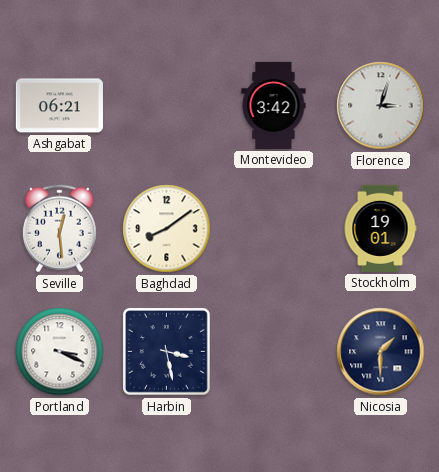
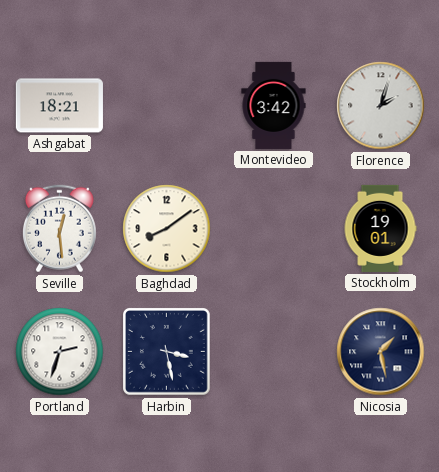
Ashgabat: 06:21 -> 18:21
Florence: 3:03 -> 2:03
Portland: 3:19 -> 2:33
Nicosia: 1:30 -> 1:28
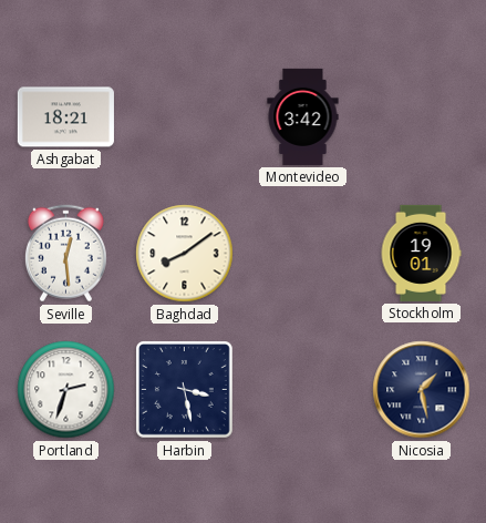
Florence: 2:03 -> none
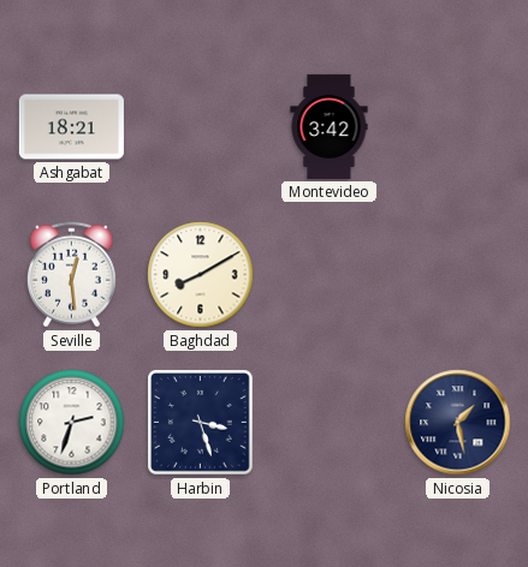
Baghdad: 8:09 -> 8:10
Stockholm: 19:01 -> none
Harbin: 3:28 -> 3:27
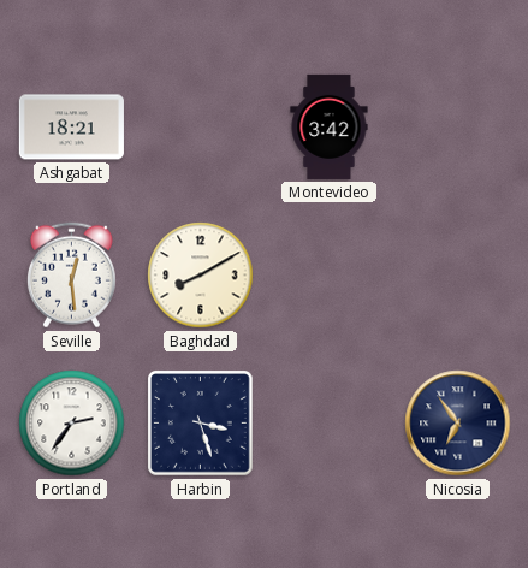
Portland: 2:33 -> 2:36
Nicosia: 1:28 -> 6:54
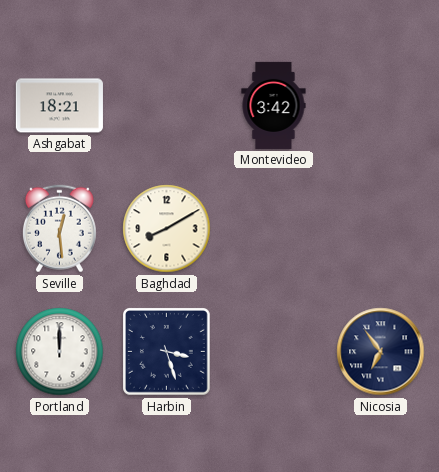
Portland: 2:36 -> 12:00
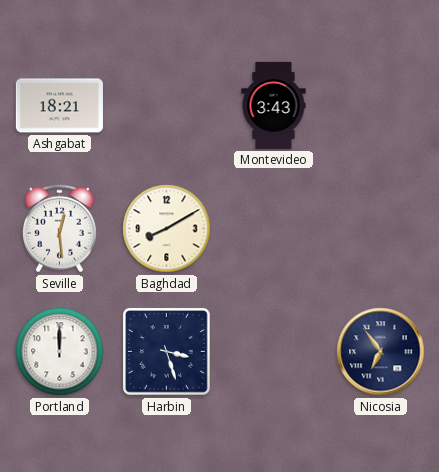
Montevideo: 3:42 -> 3:43
